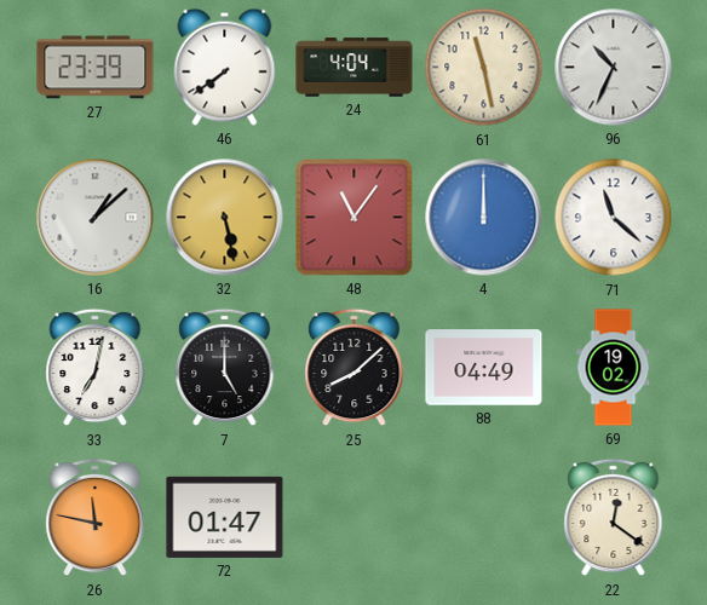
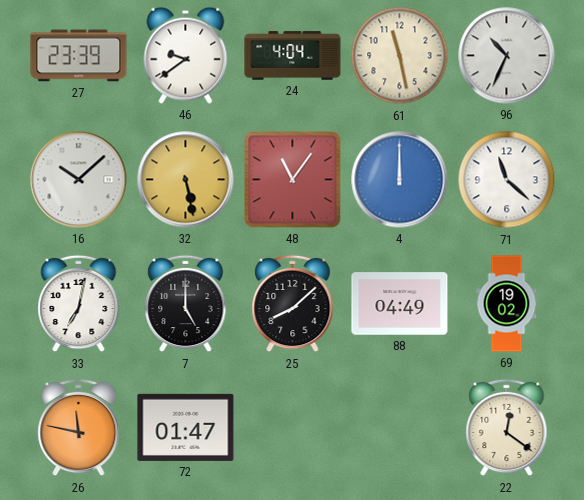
46: 7:39 -> 9:39
16: 1:08 -> 10:08
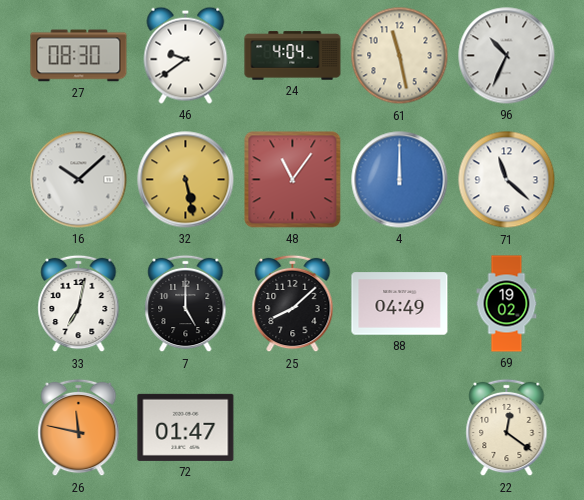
27: 23:39 -> 08:30
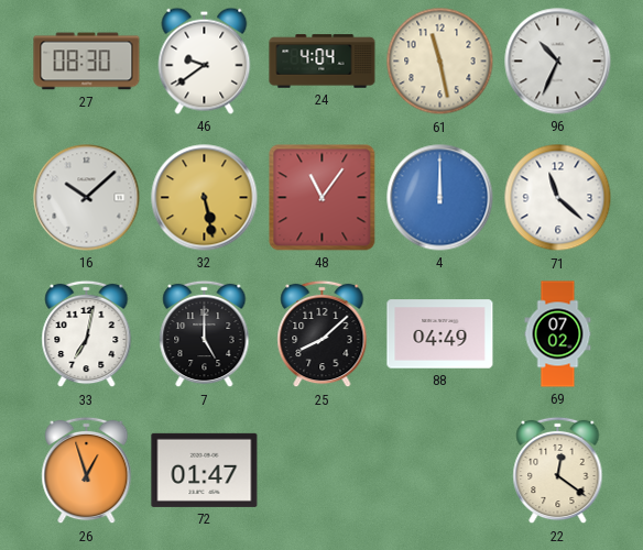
69: 19:02 -> 07:02
26: 11:47 -> 12:57
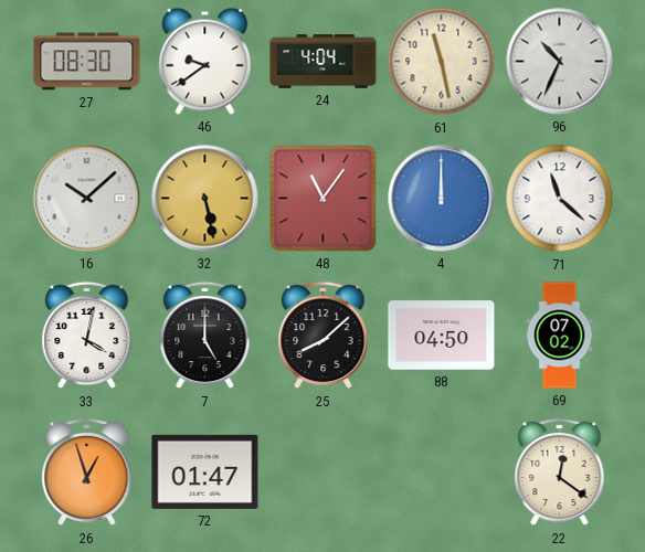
33: 7:02 -> 4:02
88: 04:49 -> 04:50
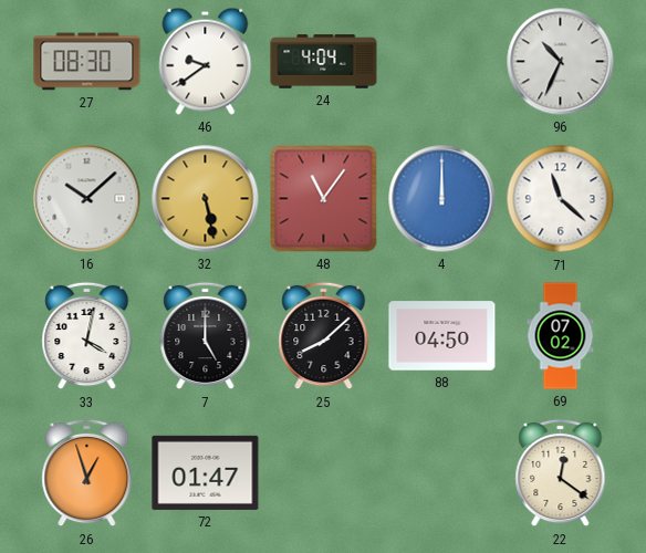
61: 11:28 -> none
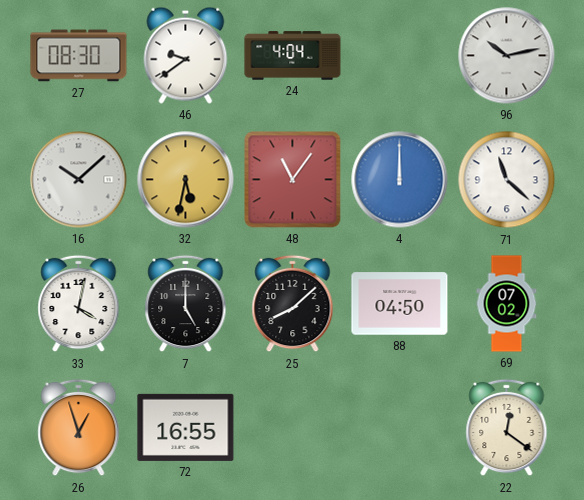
96: 10:34 -> 10:13
32: 5:28 -> 5:32
72: 01:47 -> 16:55
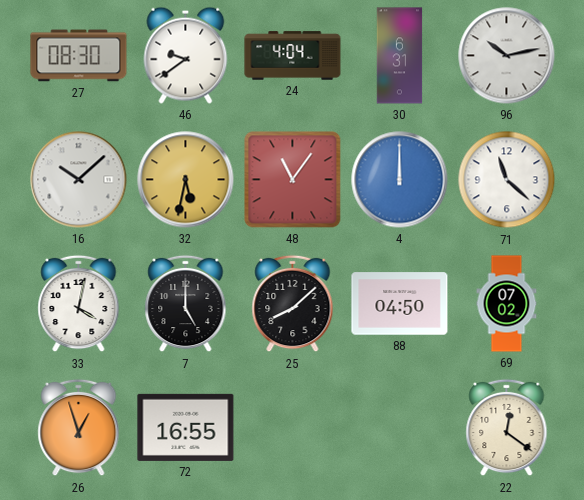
30: none -> 6:31
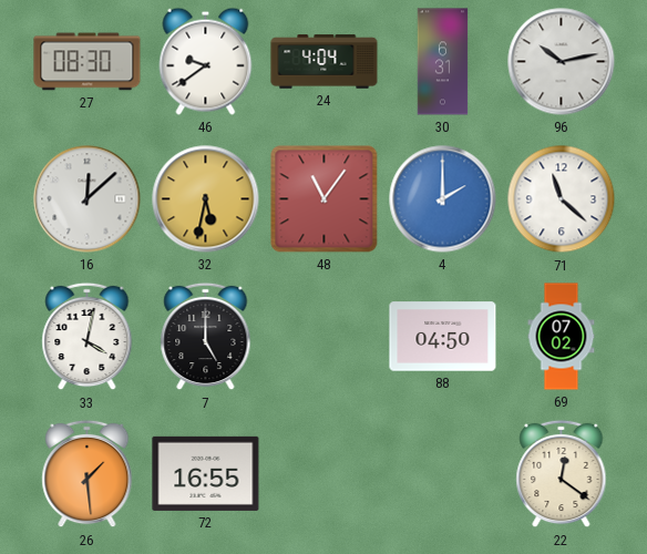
16: 10:08 -> 12:08
4: 12:00 -> 2:00
25: 8:08 -> none
26: 12:57 -> 1:29
